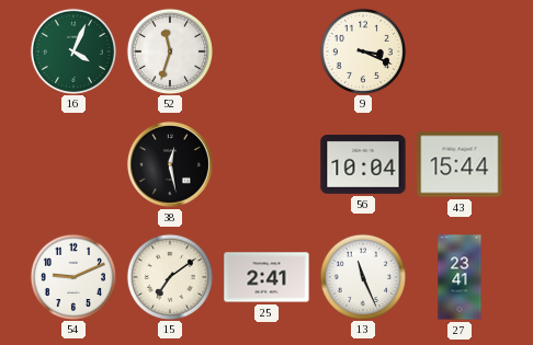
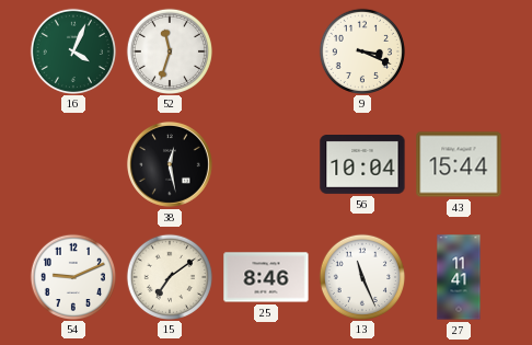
25: 2:41 -> 8:46
27: 23:41 -> 11:41
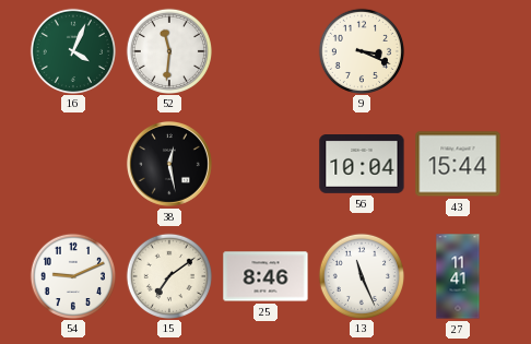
52: 11:33 -> 11:31
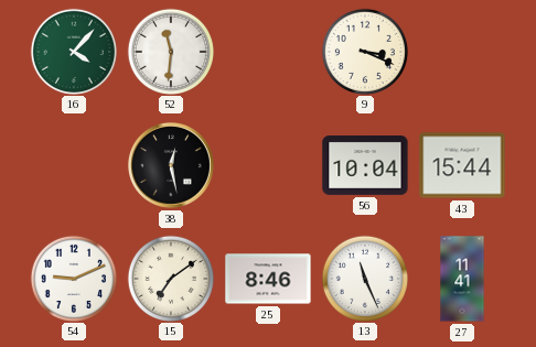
16: 4:04 -> 4:07
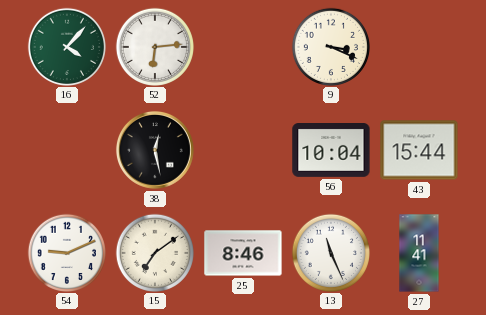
52: 11:31 -> 6:14
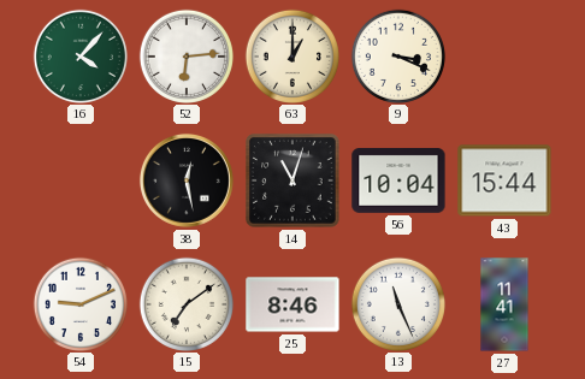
63: none -> 1:00
14: none -> 11:03
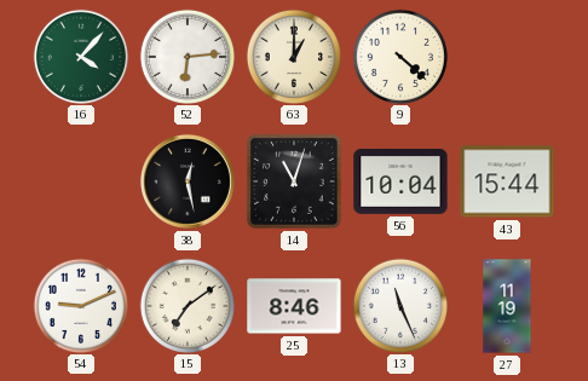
9: 3:19 -> 4:22
27: 11:41 -> 11:19
